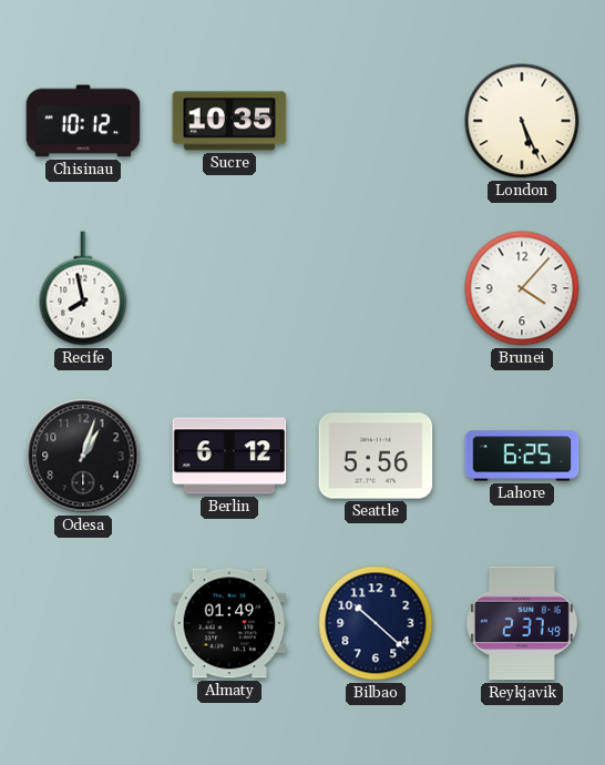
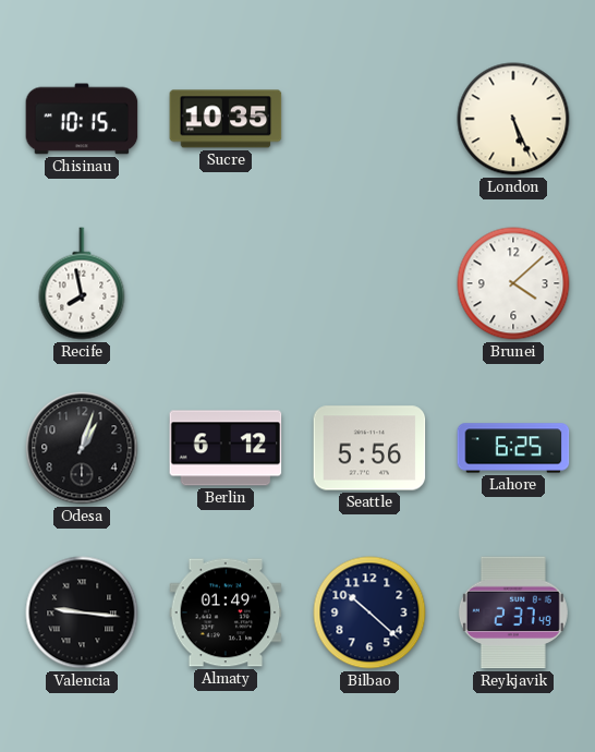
Chisinau: 10:12 -> 10:15
Brunei: 4:07 -> 4:08
Valencia: none -> 9:16
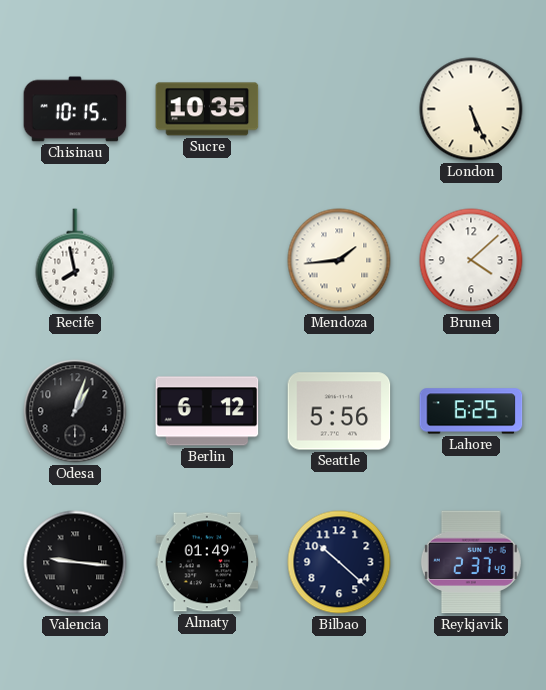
Mendoza: none -> 1:44
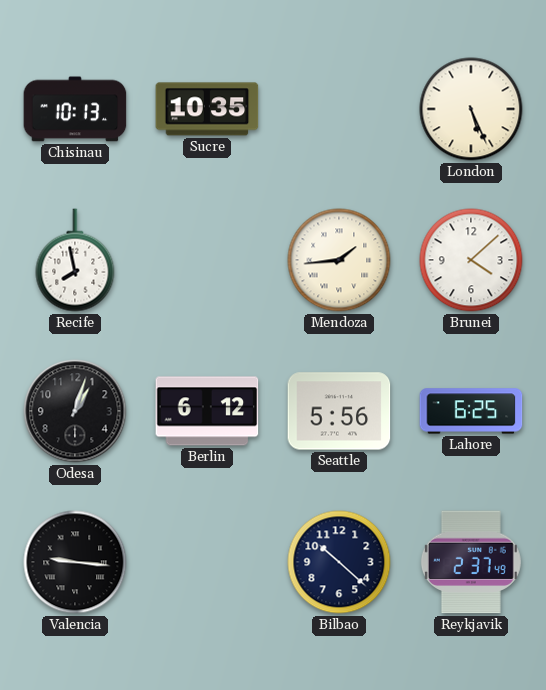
Chisinau: 10:15 -> 10:13
Almaty: 01:49 -> none
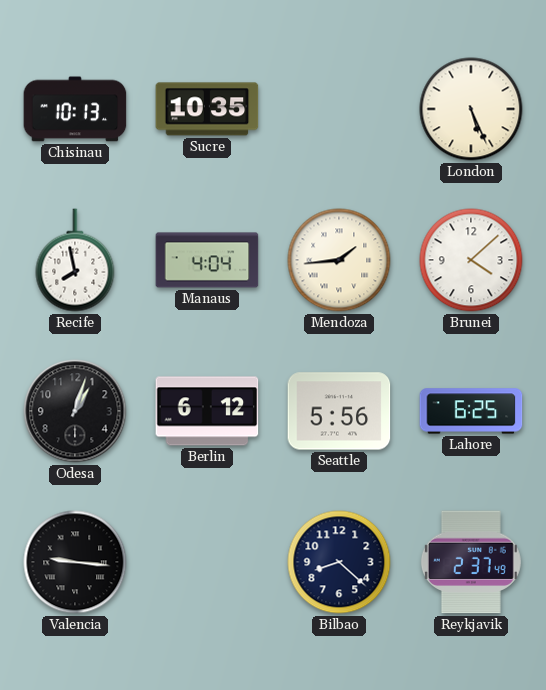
Manaus: none -> 4:04
Bilbao: 10:22 -> 8:22
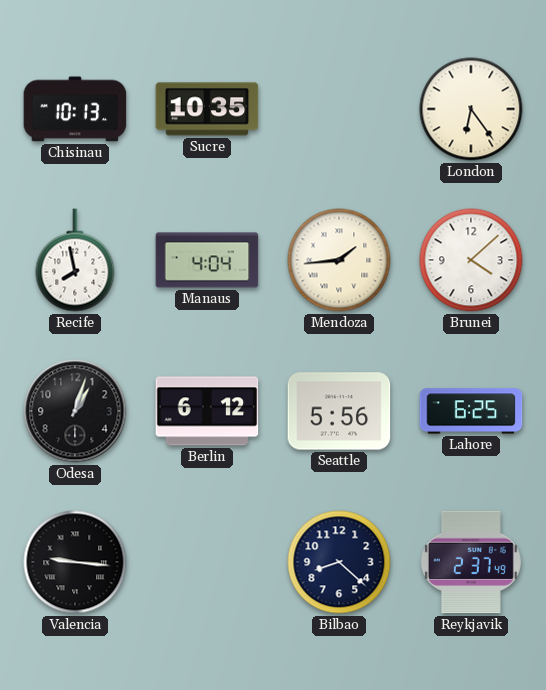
London: 5:26 -> 6:24
